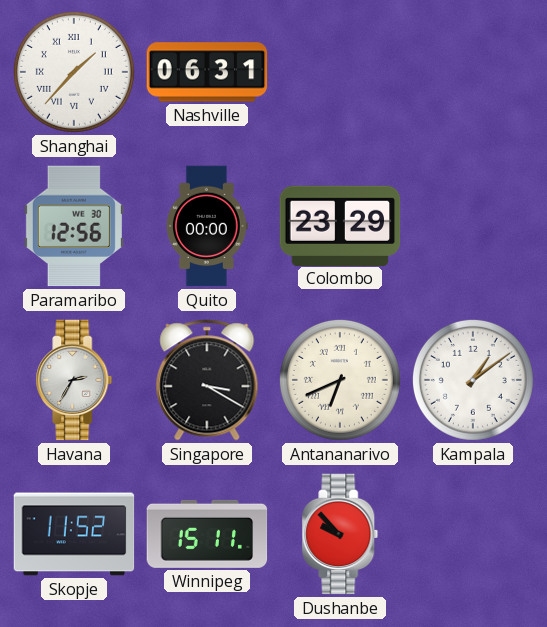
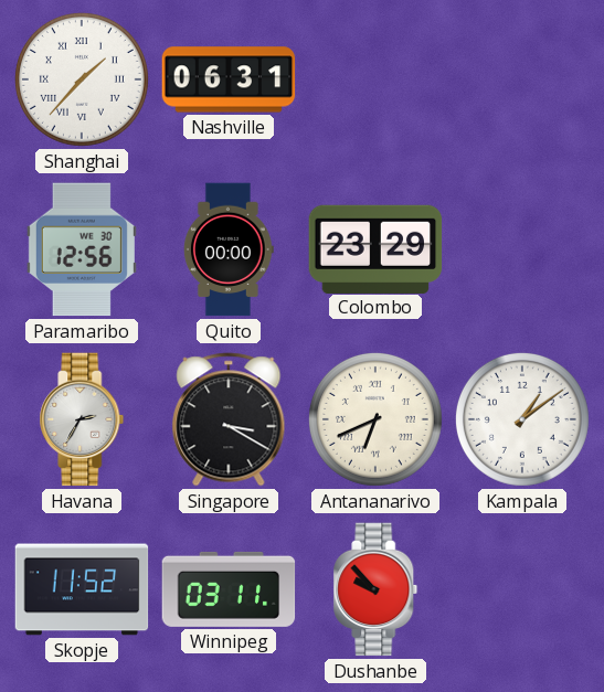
Winnipeg: 15:11 -> 03:11
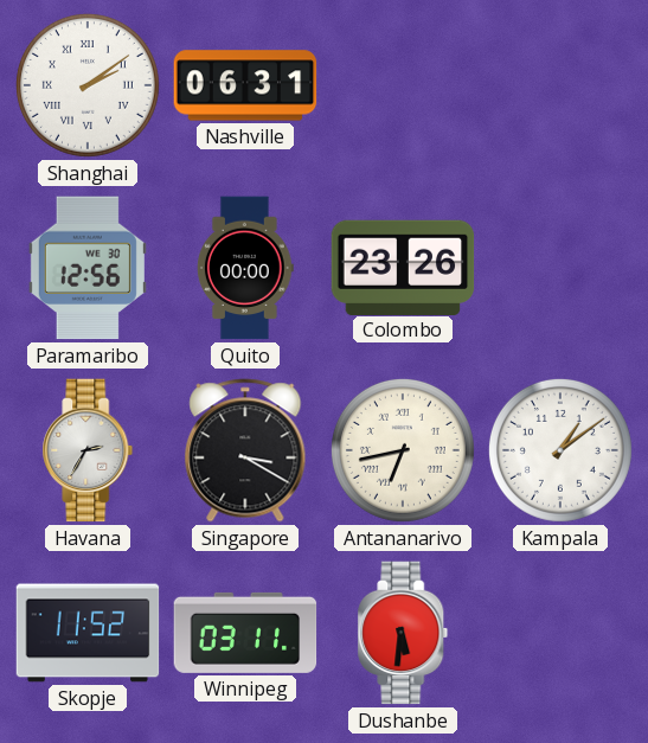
Shanghai: 1:37 -> 2:09
Colombo: 23:29 -> 23:26
Antananarivo: 6:41 -> 6:43
Dushanbe: 9:53 -> 5:31
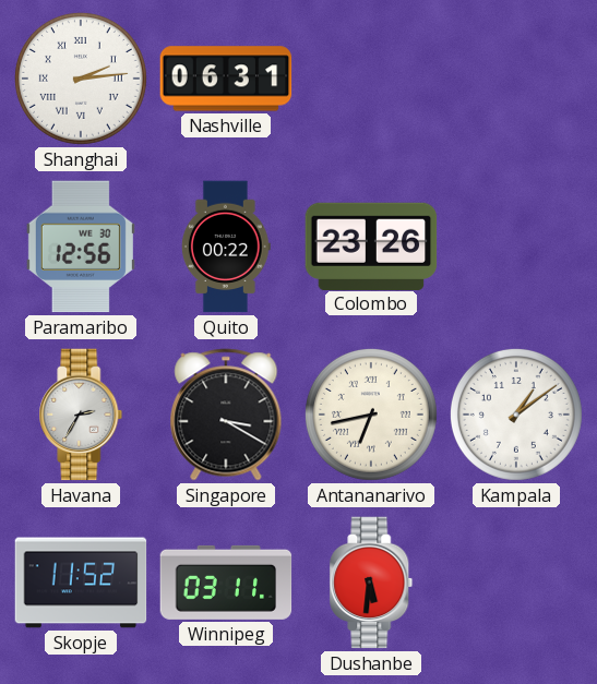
Shanghai: 2:09 -> 2:14
Quito: 00:00 -> 00:22
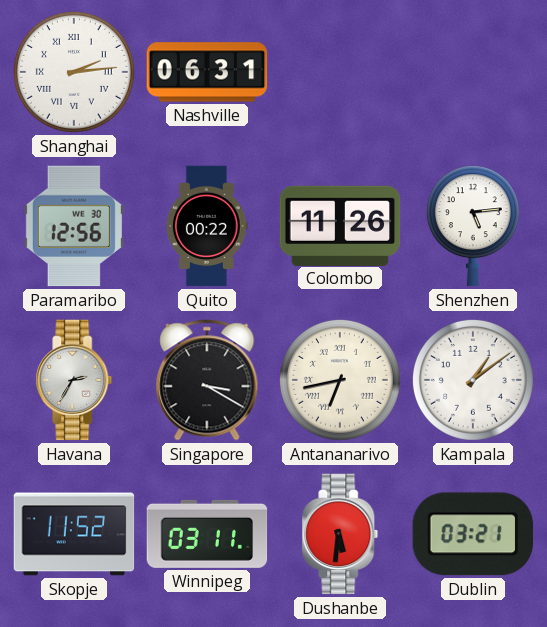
Colombo: 23:26 -> 11:26
Shenzhen: none -> 5:14
Dublin: none -> 03:21
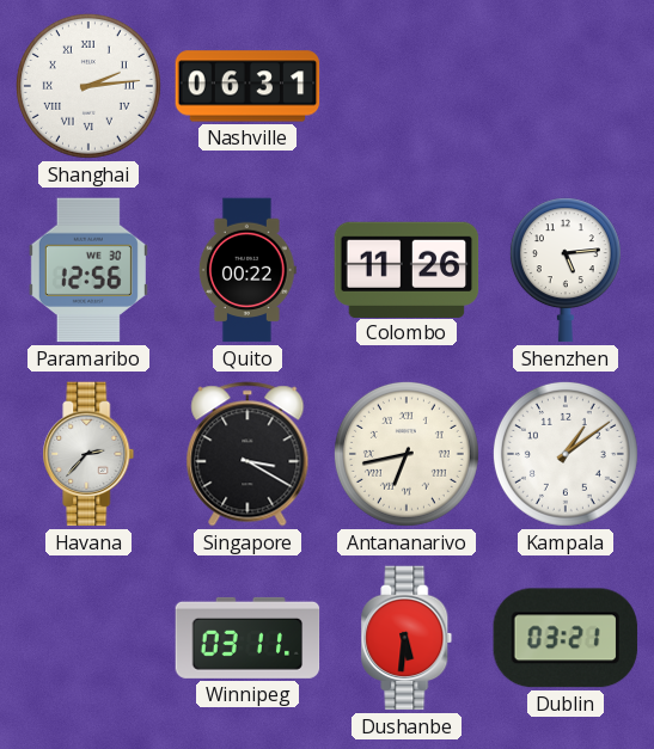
Havana: 2:35 -> 2:37
Skopje: 11:52 -> none
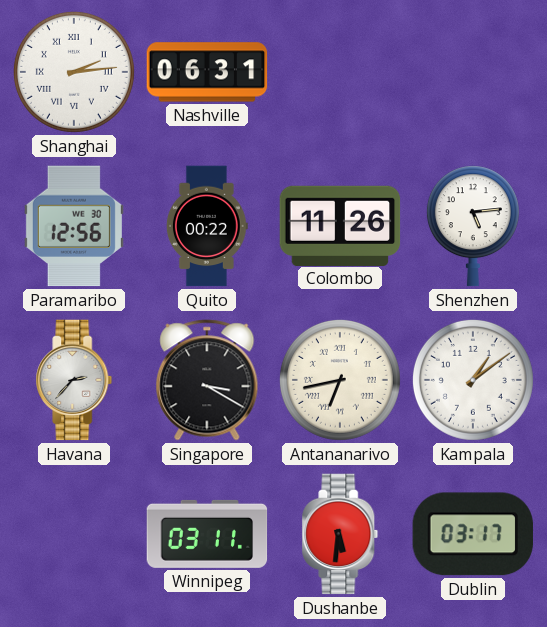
Dublin: 03:21 -> 03:17
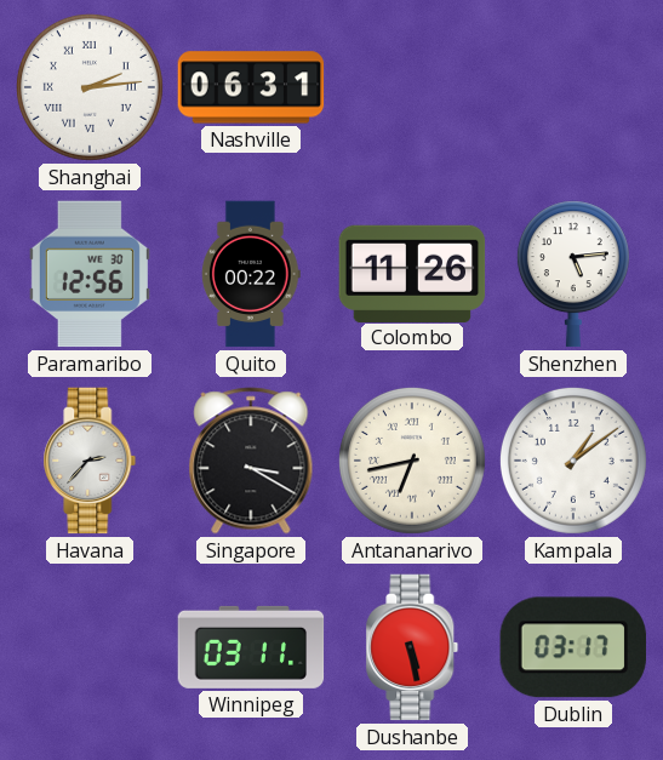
Dushanbe: 5:31 -> 5:28
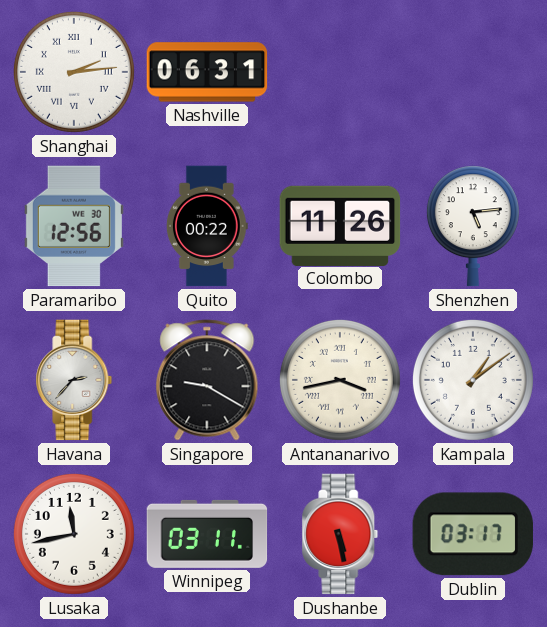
Singapore: 3:20 -> 9:20
Antananarivo: 6:43 -> 3:43
Lusaka: none -> 11:43
